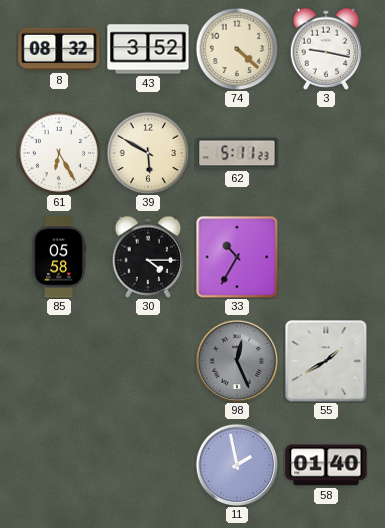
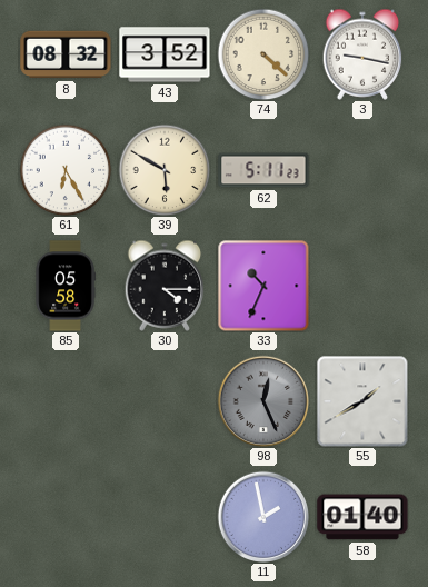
33: 10:35 -> 10:34
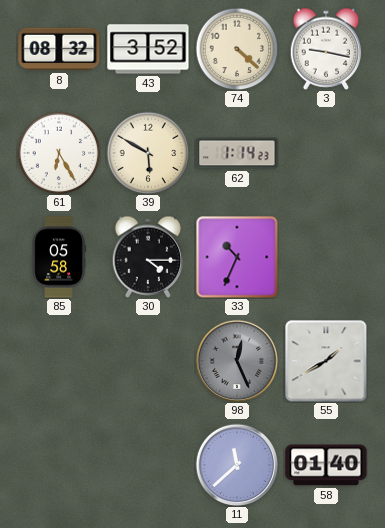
62: 5:11 -> 1:14
11: 1:58 -> 11:38
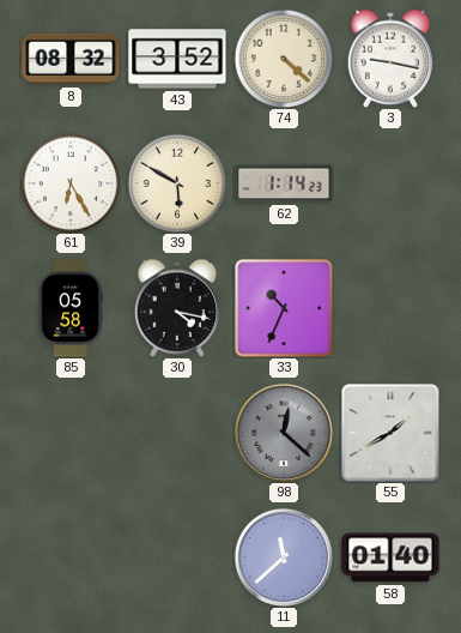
30: 4:15 -> 4:17
98: 12:26 -> 12:22
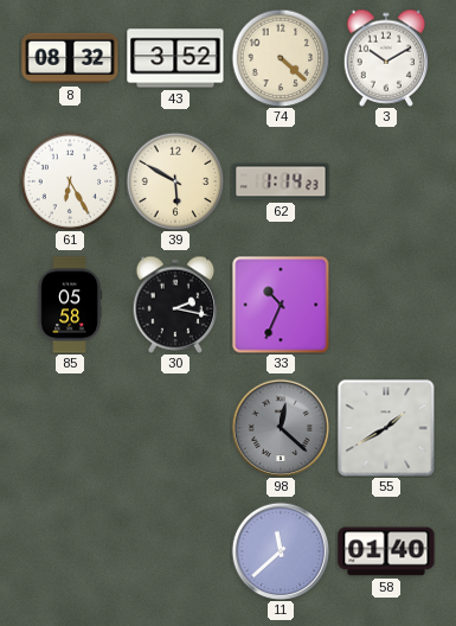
3: 9:17 -> 10:10
30: 4:17 -> 2:17
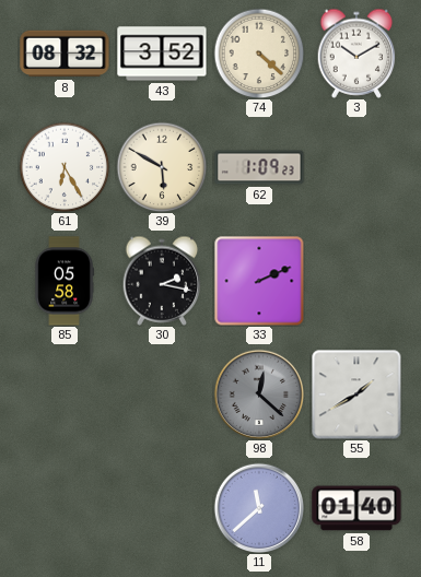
62: 1:14 -> 1:09
33: 10:34 -> 2:11
